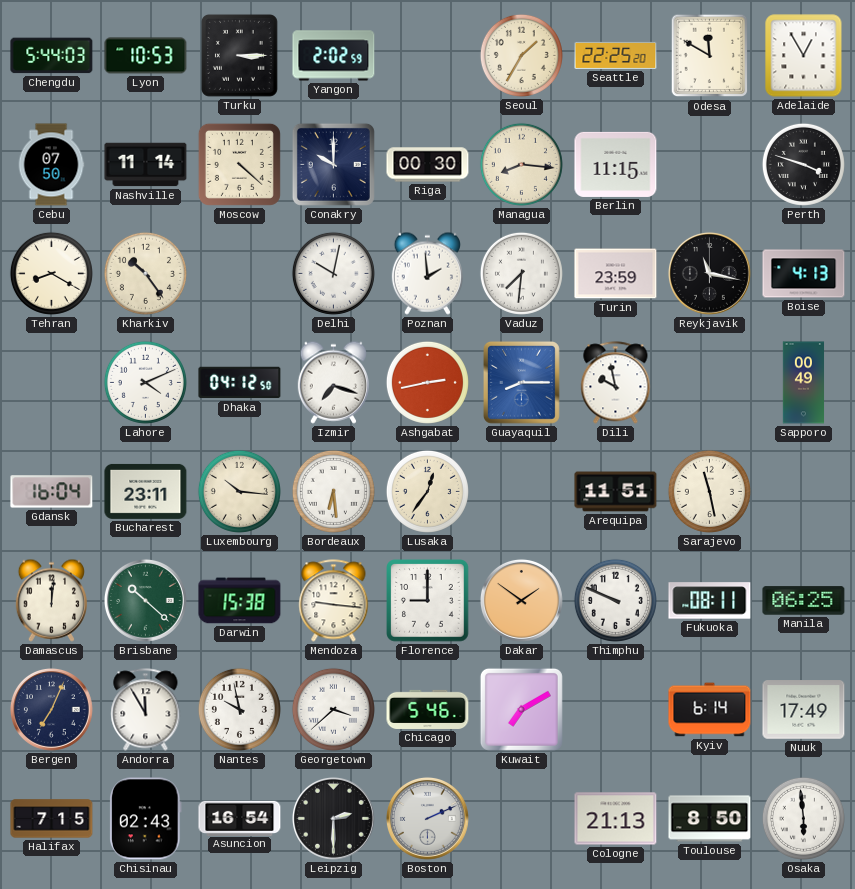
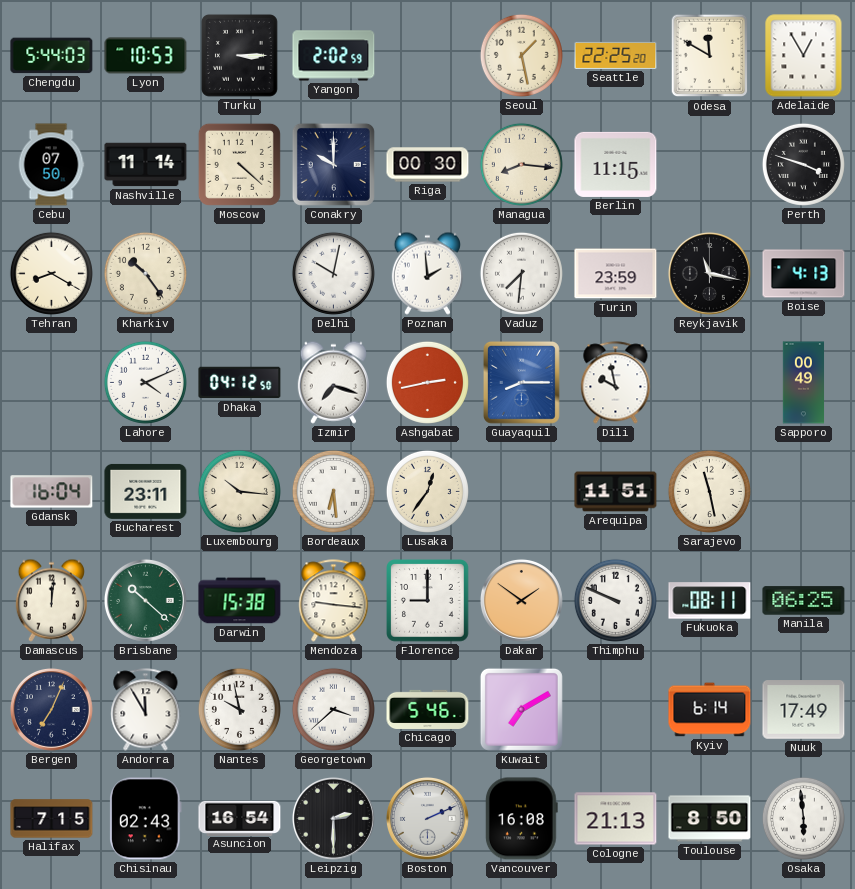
Seoul: 1:35 -> 1:28
Vancouver: none -> 16:08
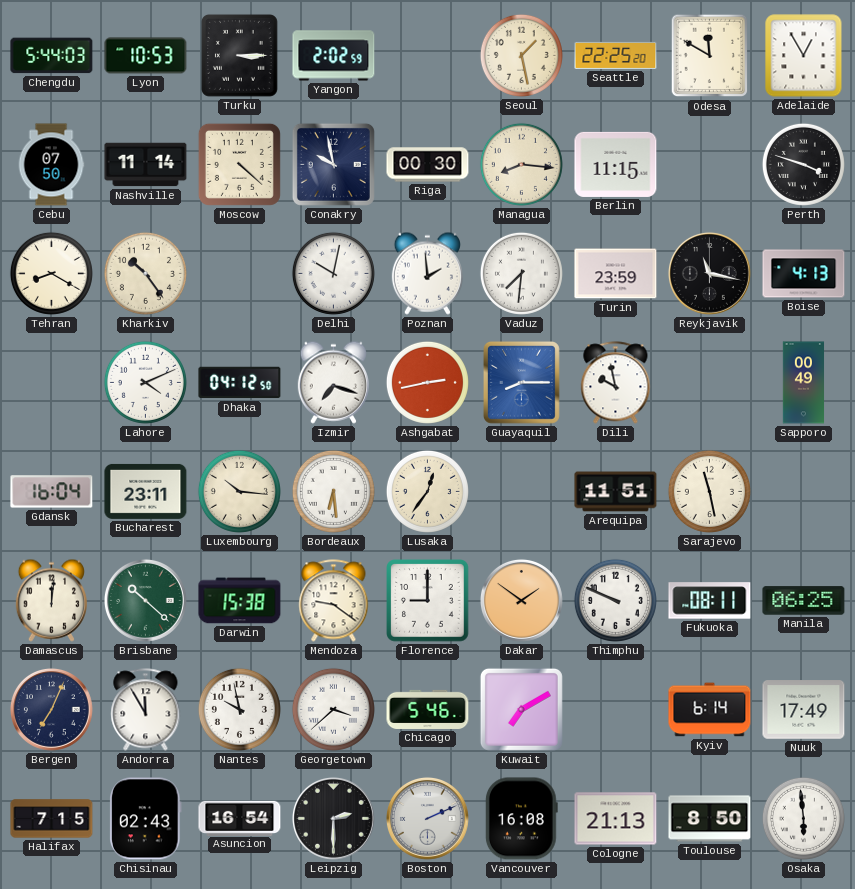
Conakry: 10:00 -> 9:58
Mendoza: 9:16 -> 9:21
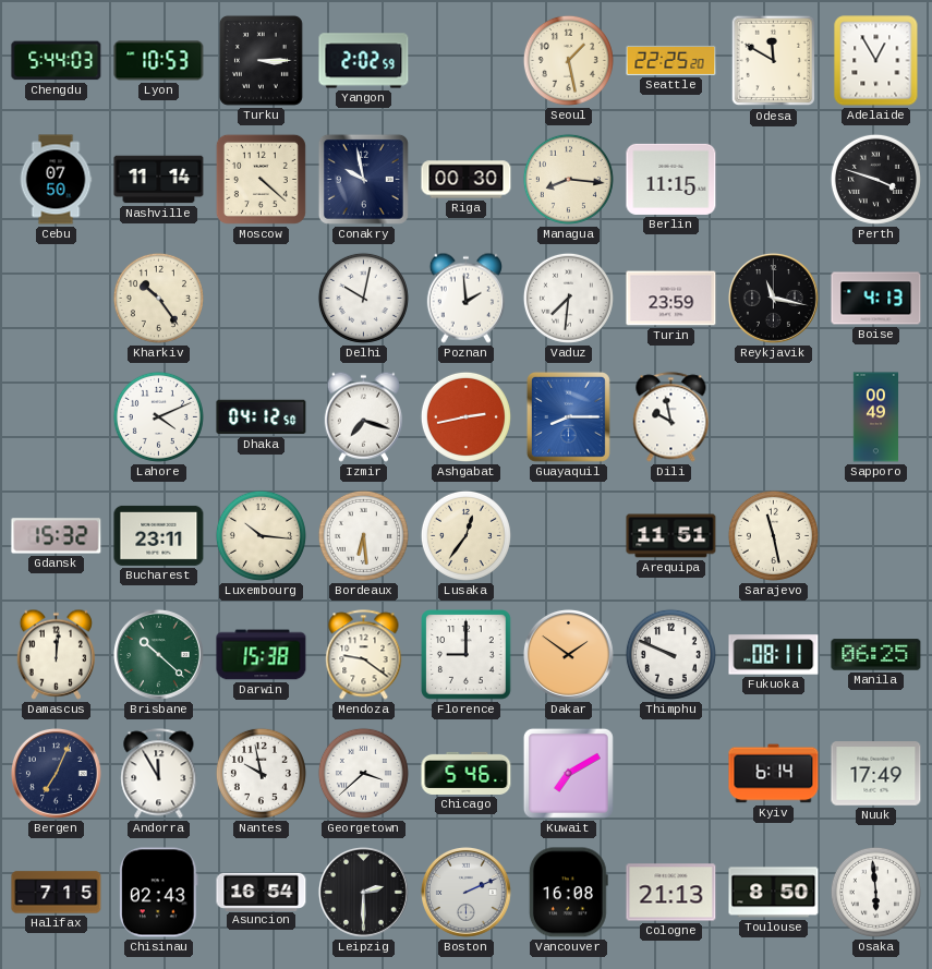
Tehran: 8:20 -> none
Gdansk: 16:04 -> 15:32
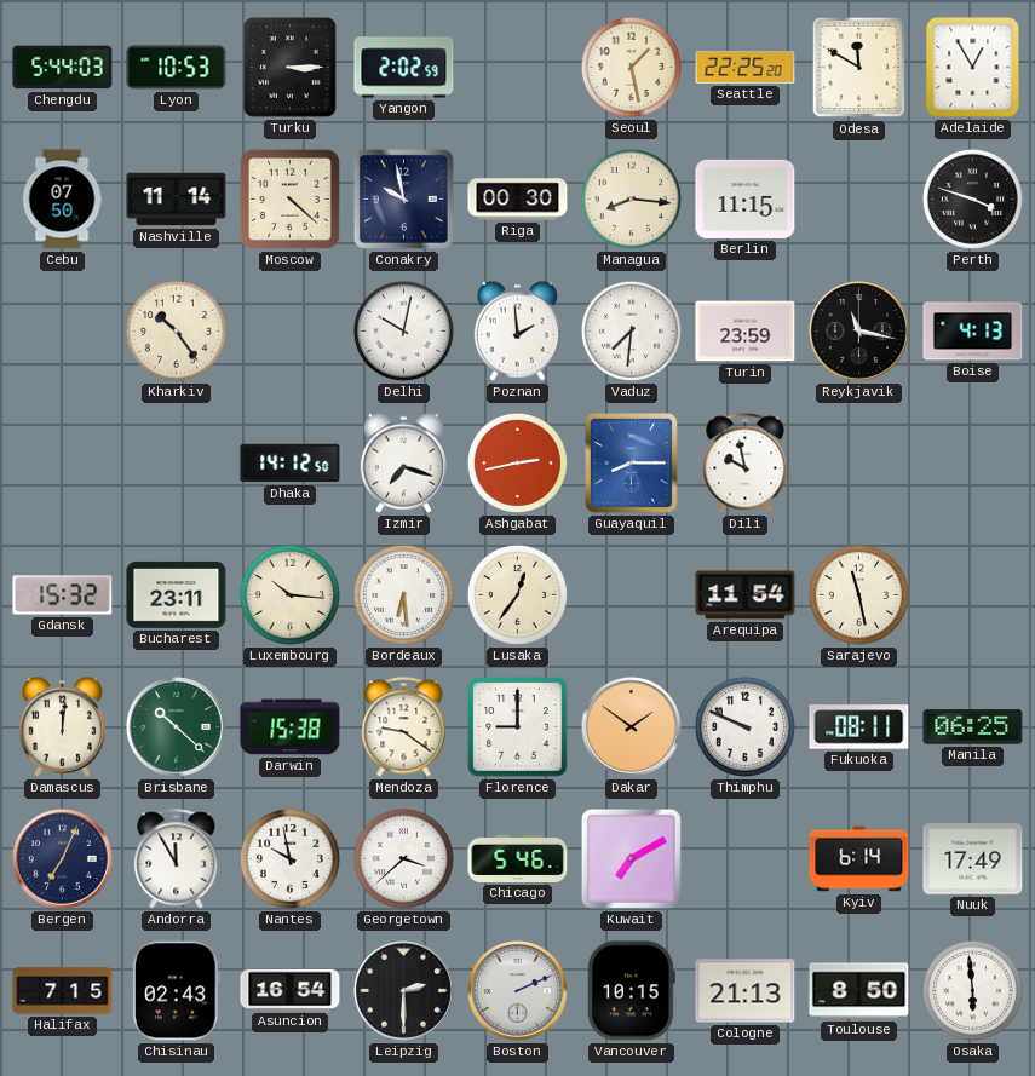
Lahore: 4:11 -> none
Dhaka: 04:12 -> 14:12
Sapporo: 00:49 -> none
Arequipa: 11:51 -> 11:54
Vancouver: 16:08 -> 10:15
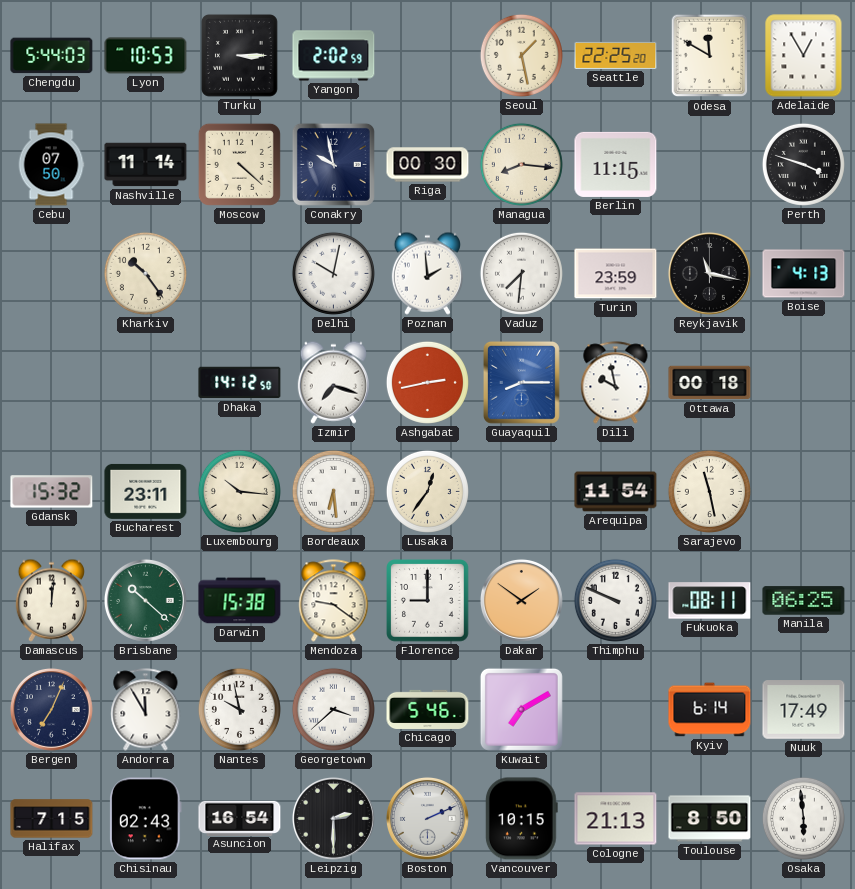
Ottawa: none -> 00:18
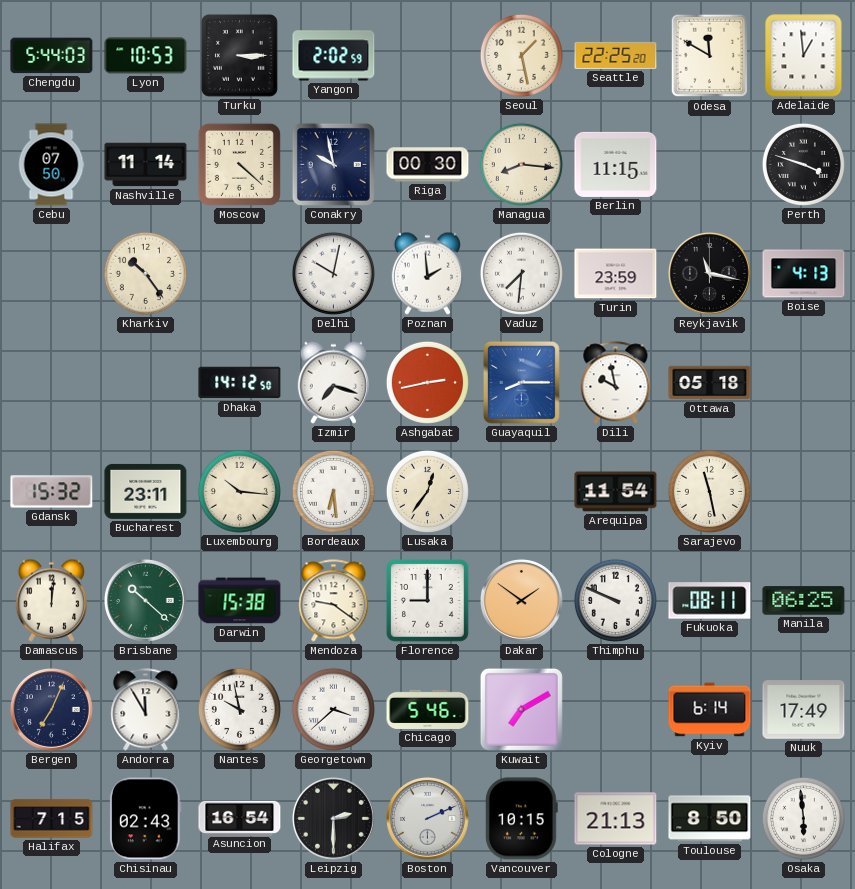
Adelaide: 12:55 -> 12:59
Ottawa: 00:18 -> 05:18
